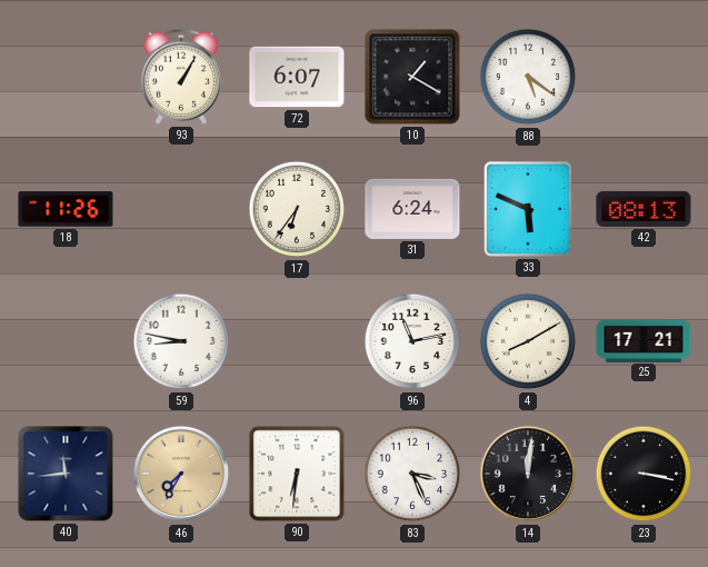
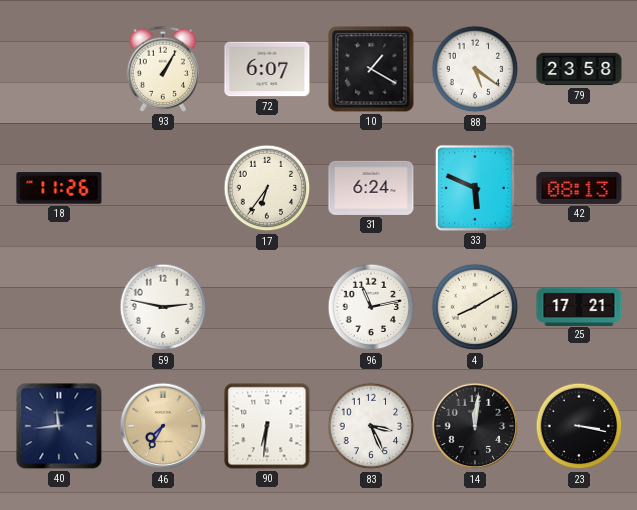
79: none -> 23:58
59: 8:47 -> 2:47
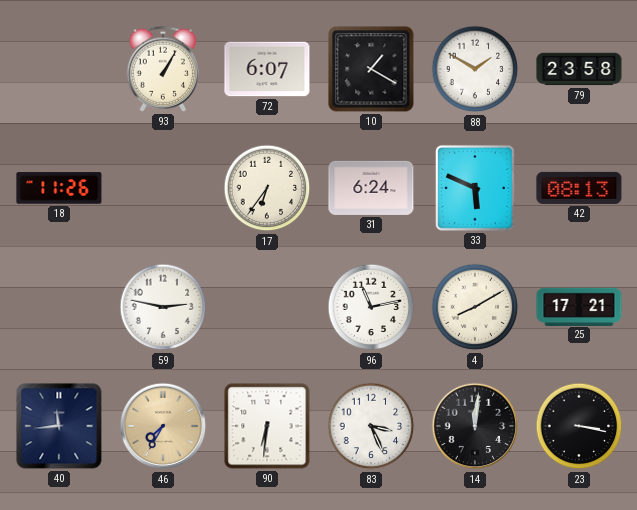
88: 5:21 -> 1:50
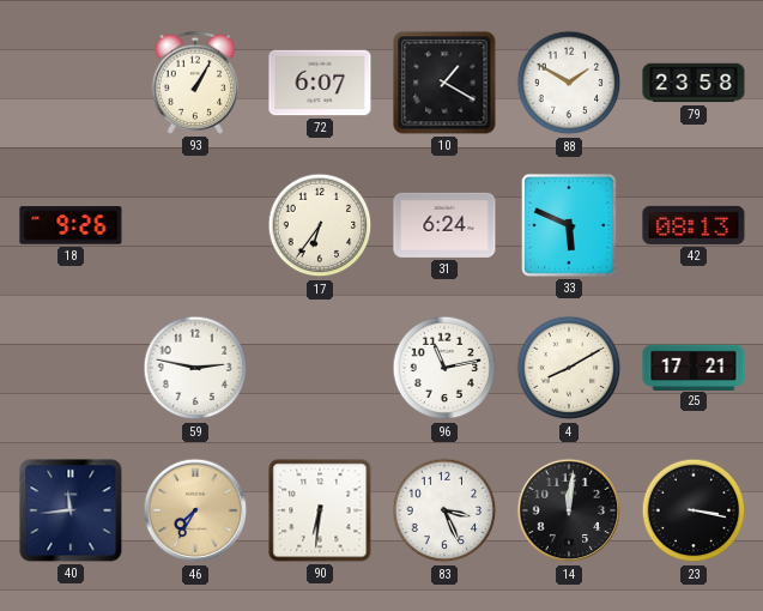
18: 11:26 -> 9:26
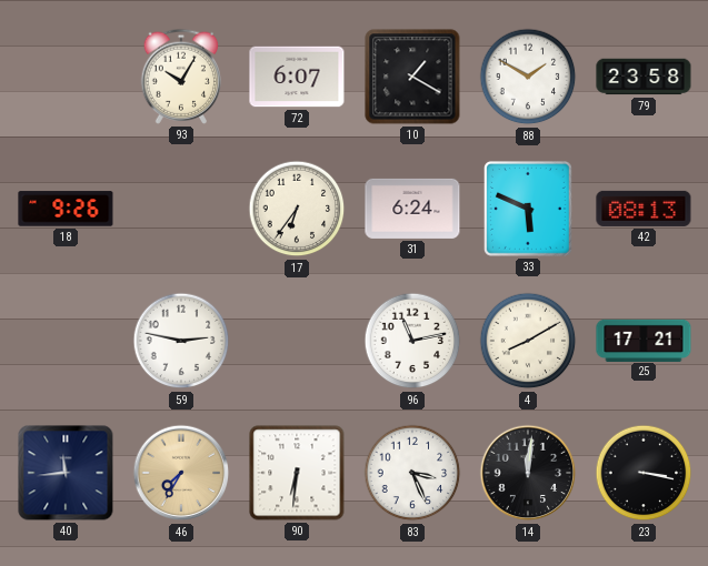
93: 1:05 -> 10:05
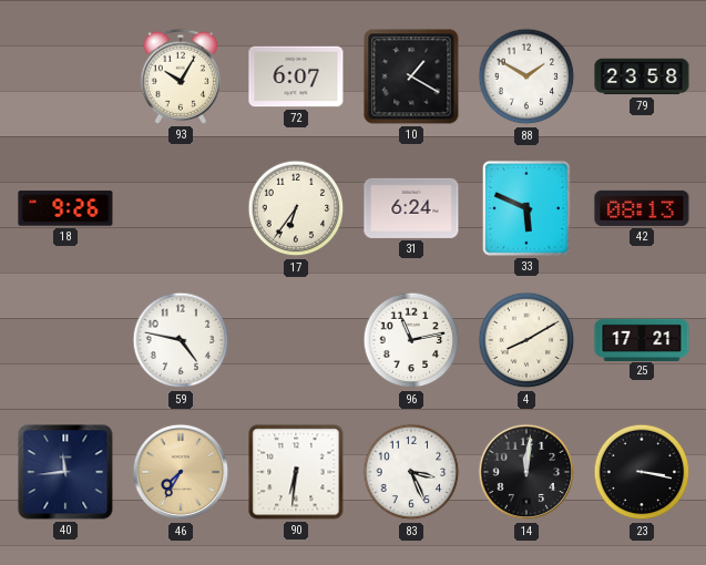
59: 2:47 -> 4:47
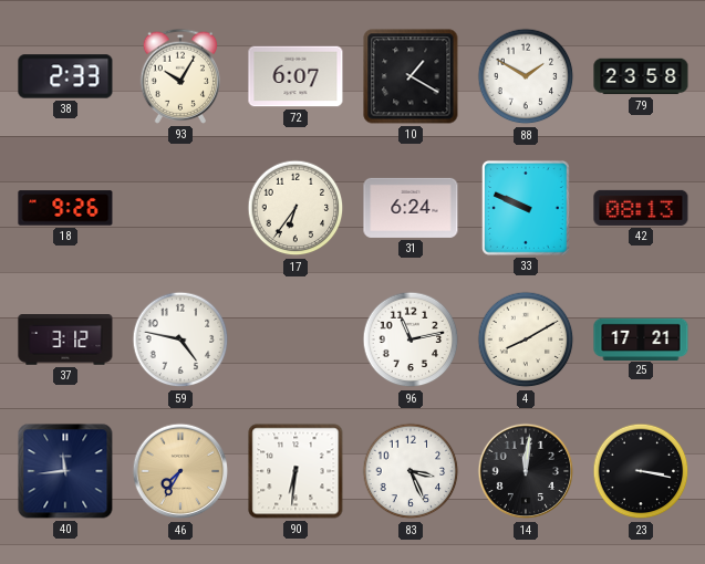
38: none -> 2:33
33: 5:49 -> 9:49
37: none -> 3:12
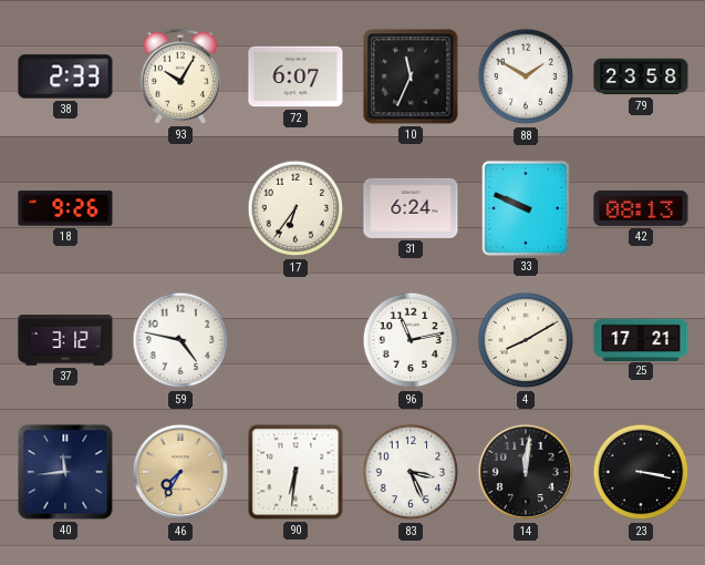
10: 1:20 -> 11:34
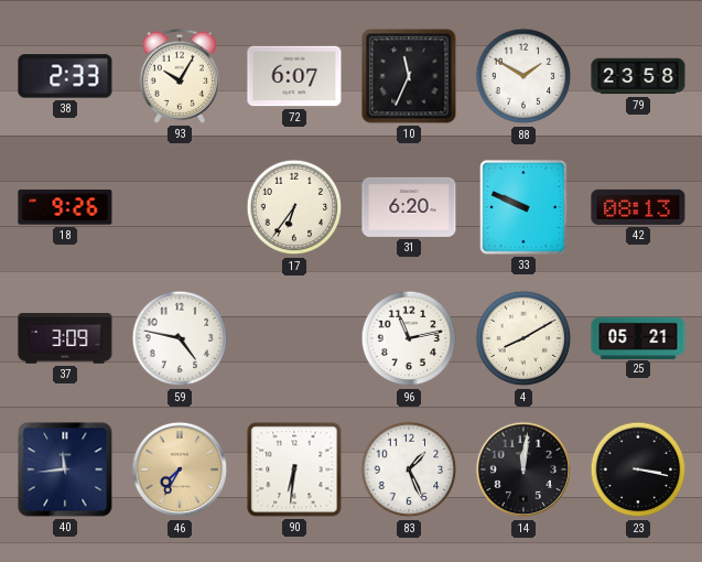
31: 6:24 -> 6:20
37: 3:12 -> 3:09
25: 17:21 -> 05:21
83: 3:26 -> 1:26
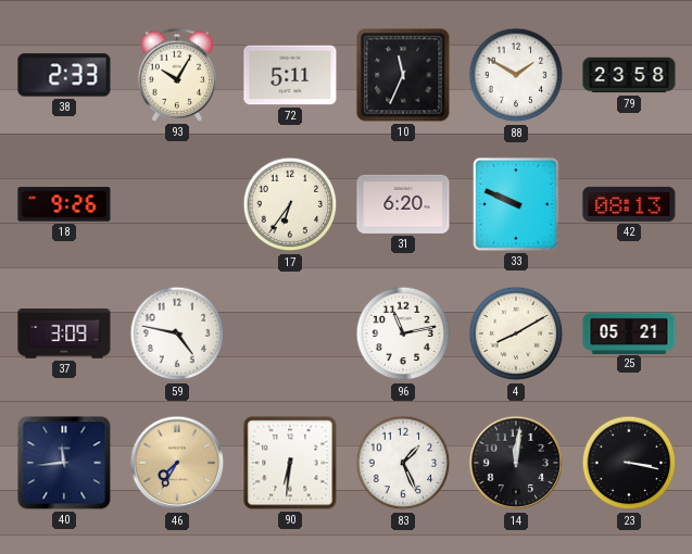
72: 6:07 -> 5:11
